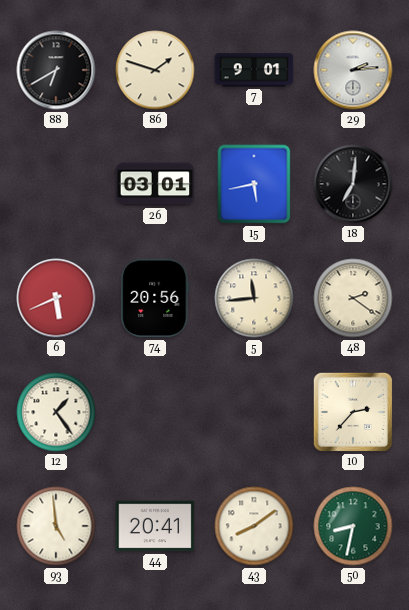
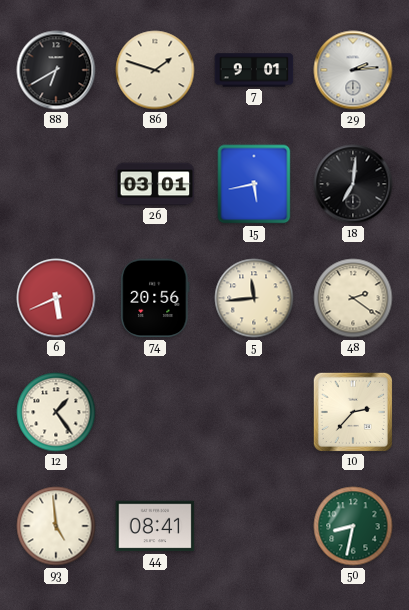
44: 20:41 -> 08:41
43: 8:09 -> none
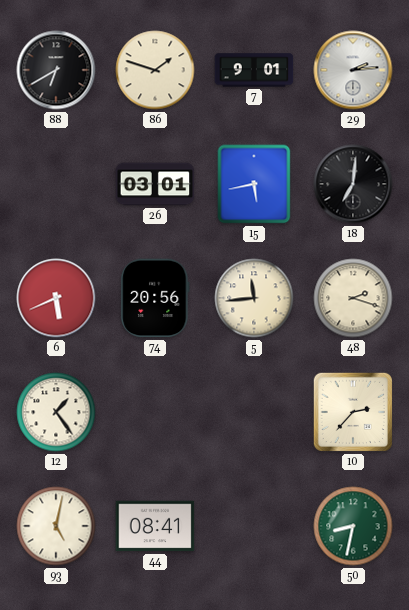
48: 2:21 -> 2:18
93: 4:59 -> 5:02
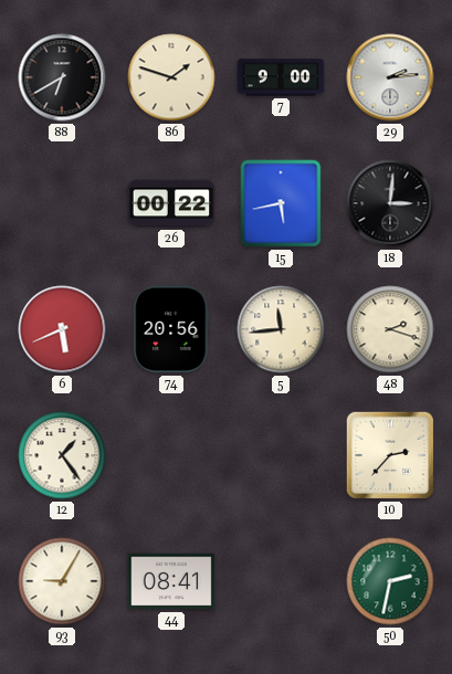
7: 9:01 -> 9:00
26: 03:01 -> 00:22
18: 7:01 -> 3:01
93: 5:02 -> 9:05
50: 8:32 -> 2:32
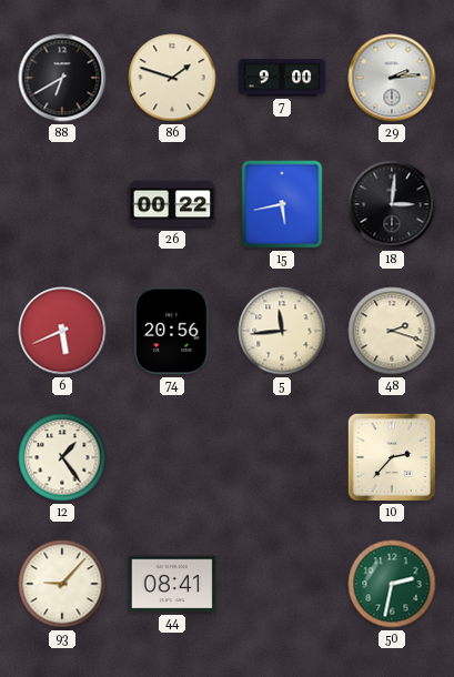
93: 9:05 -> 9:07
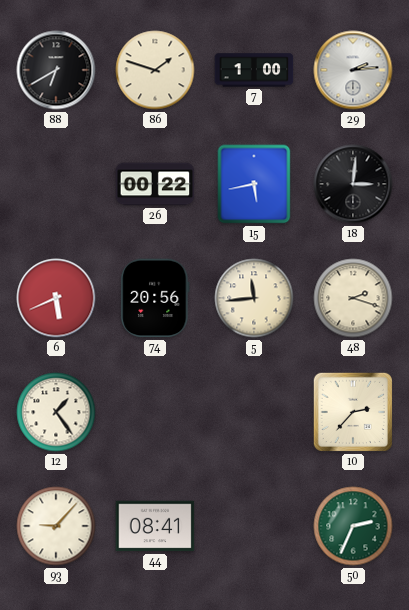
7: 9:00 -> 1:00
50: 2:32 -> 2:34
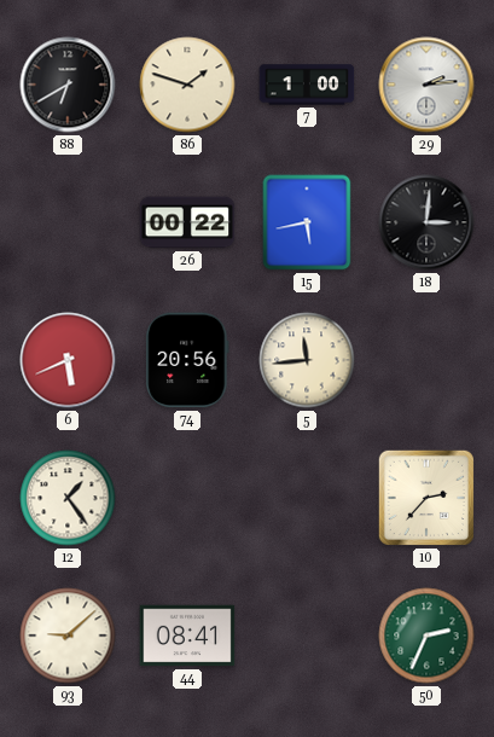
48: 2:18 -> none
93: 9:07 -> 9:08
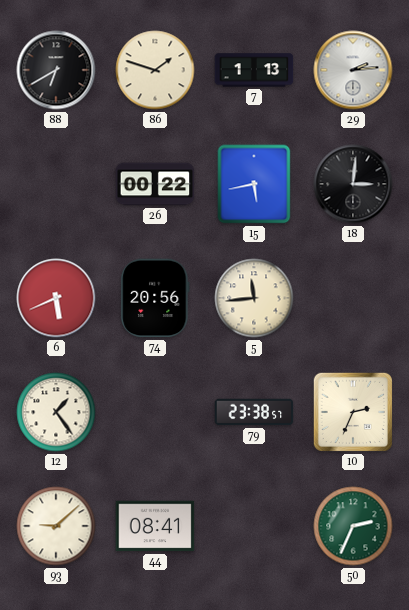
7: 1:00 -> 1:13
79: none -> 23:38
10: 2:37 -> 2:34
